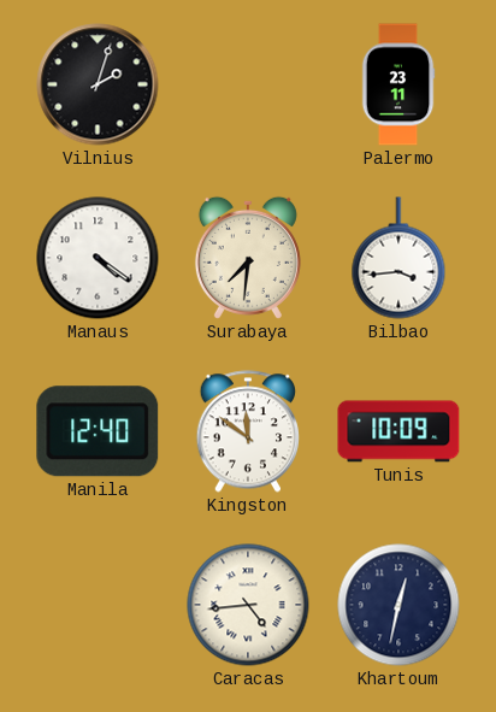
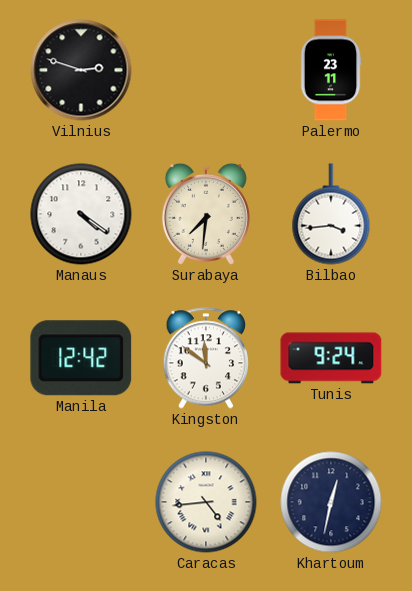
Vilnius: 2:03 -> 2:48
Manila: 12:40 -> 12:42
Tunis: 10:09 -> 9:24
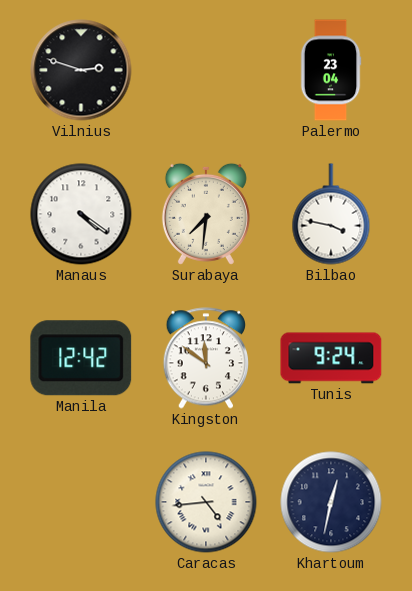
Palermo: 23:11 -> 23:04
Bilbao: 3:44 -> 3:47
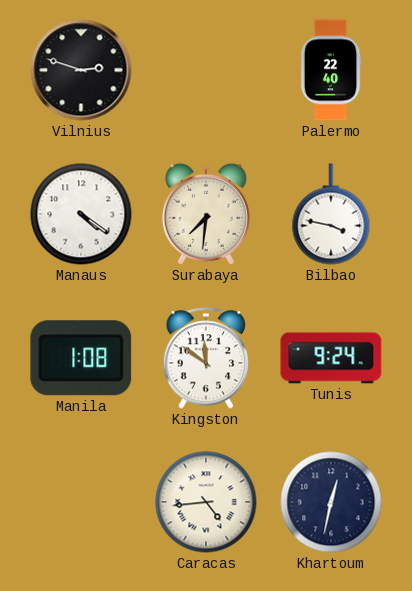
Palermo: 23:04 -> 22:40
Manila: 12:42 -> 1:08
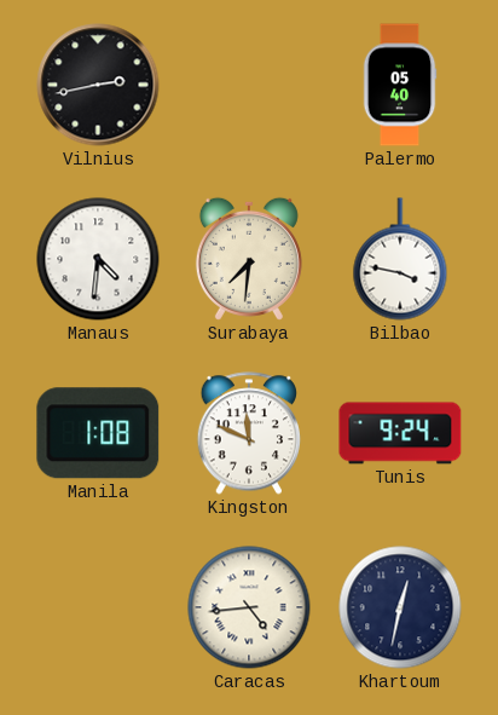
Vilnius: 2:48 -> 2:43
Palermo: 22:40 -> 05:40
Manaus: 4:21 -> 4:31
Kingston: 11:51 -> 11:49
